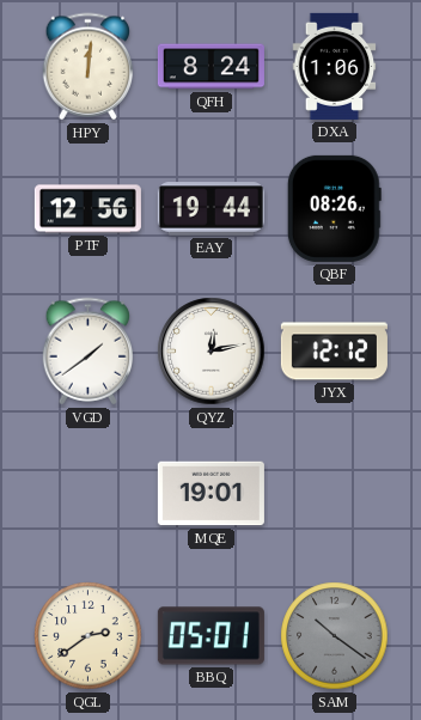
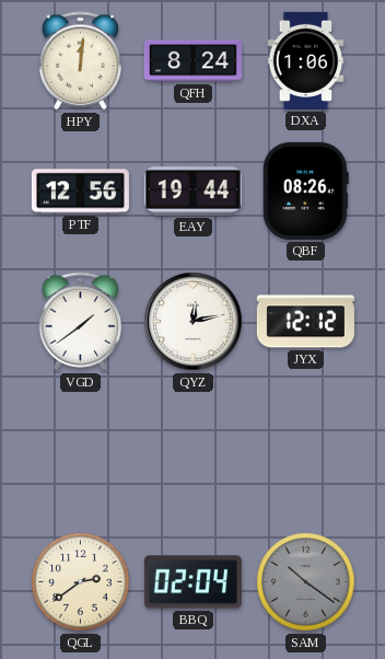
MQE: 19:01 -> none
BBQ: 05:01 -> 02:04
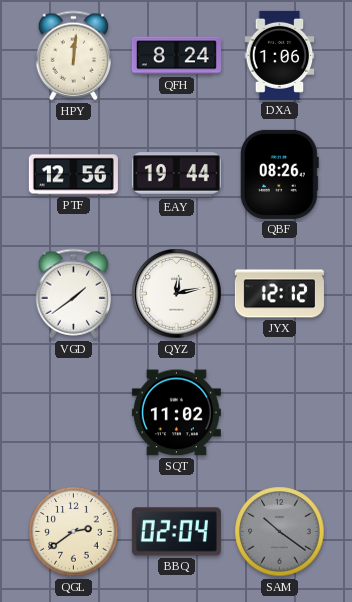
SQT: none -> 11:02
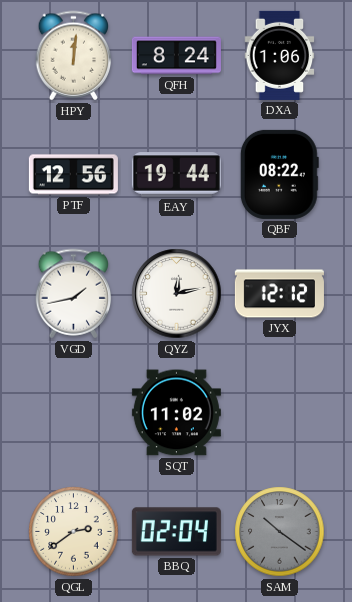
QBF: 08:26 -> 08:22
VGD: 1:39 -> 1:43
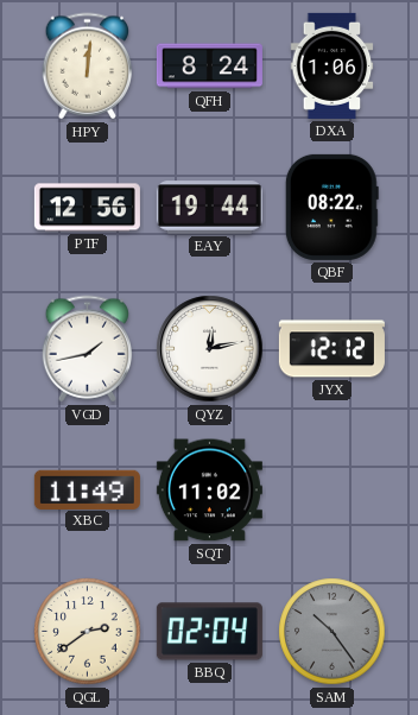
XBC: none -> 11:49
SAM: 10:21 -> 10:24
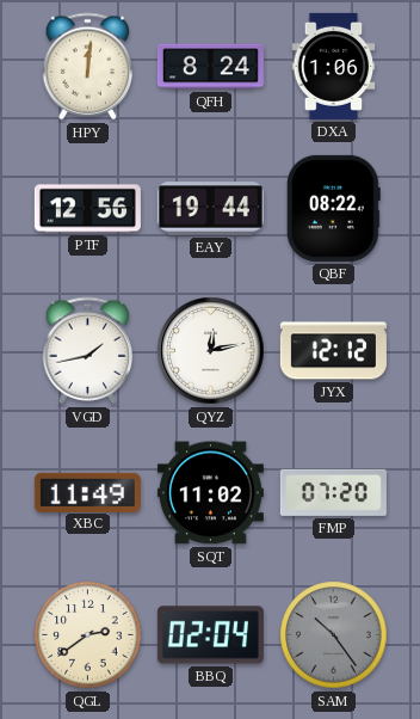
FMP: none -> 07:20
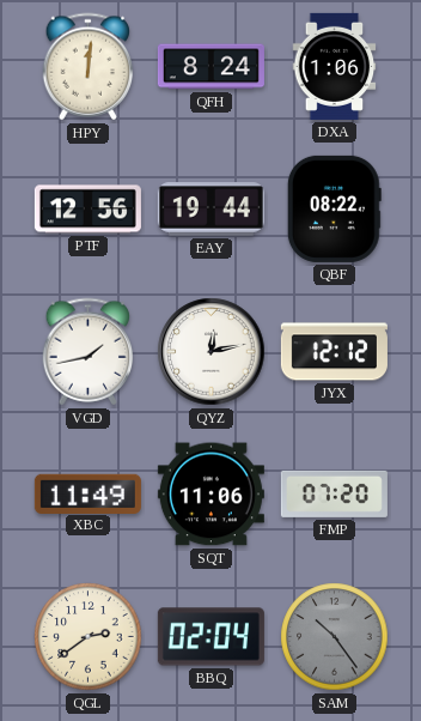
SQT: 11:02 -> 11:06
